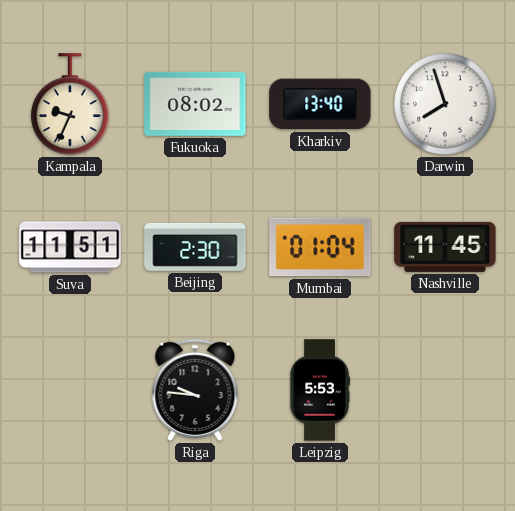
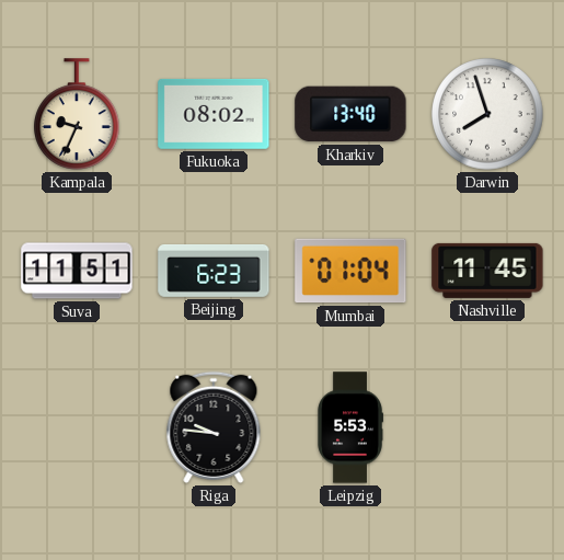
Beijing: 2:30 -> 6:23
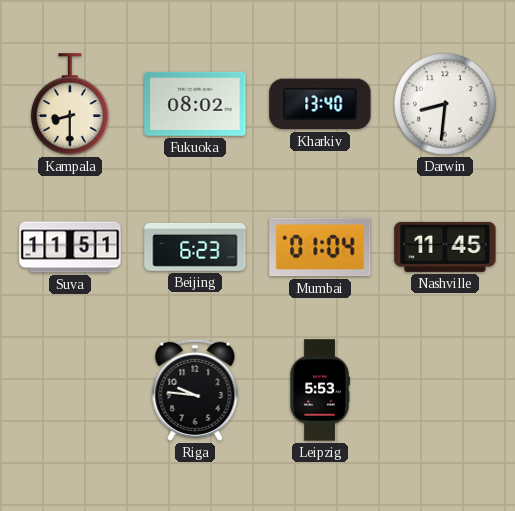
Kampala: 9:34 -> 8:30
Darwin: 7:57 -> 8:31
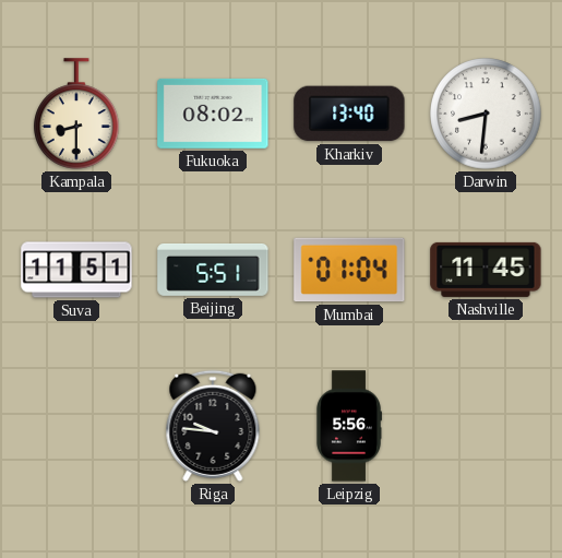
Beijing: 6:23 -> 5:51
Leipzig: 5:53 -> 5:56
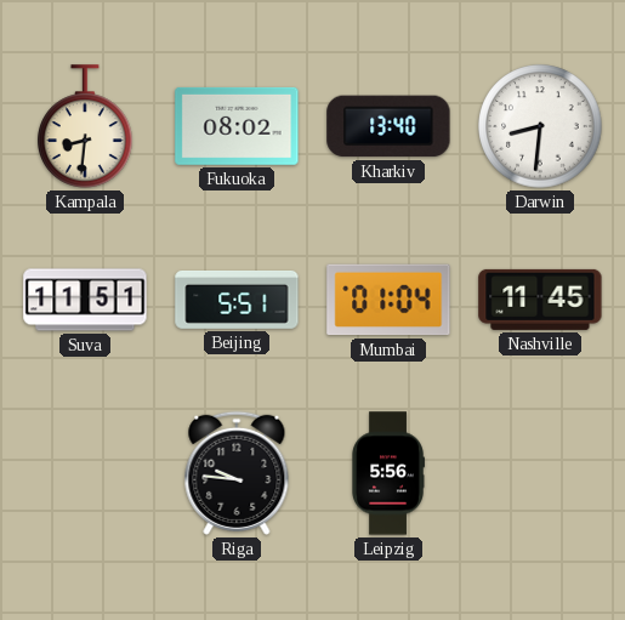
Kampala: 8:30 -> 8:31
